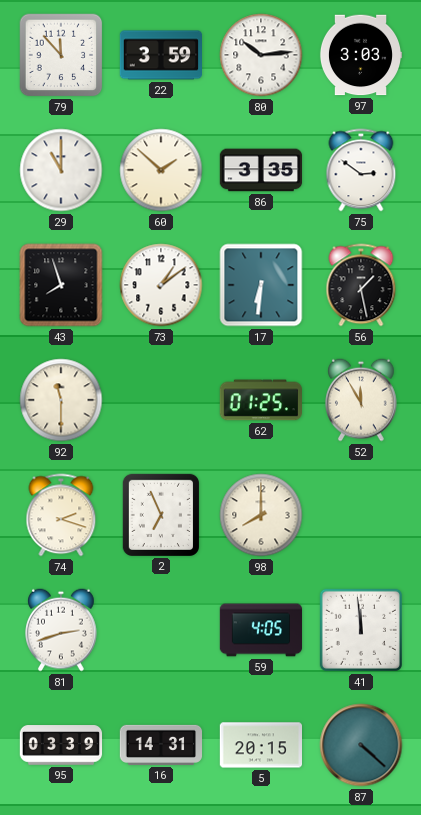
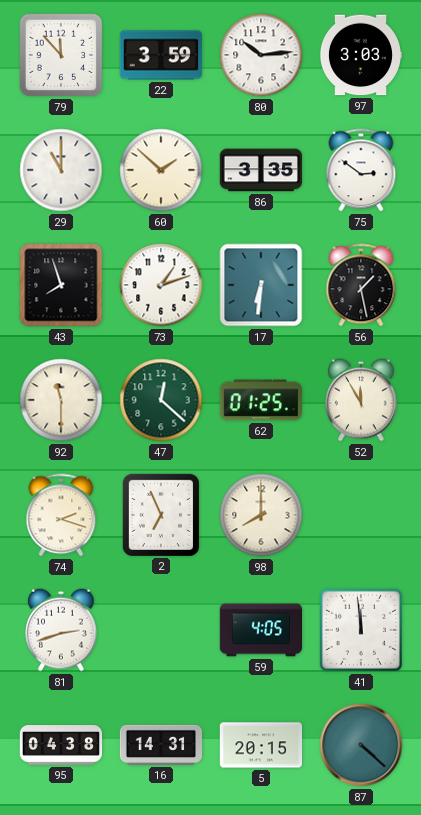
73: 1:09 -> 1:12
47: none -> 12:22
95: 03:39 -> 04:38
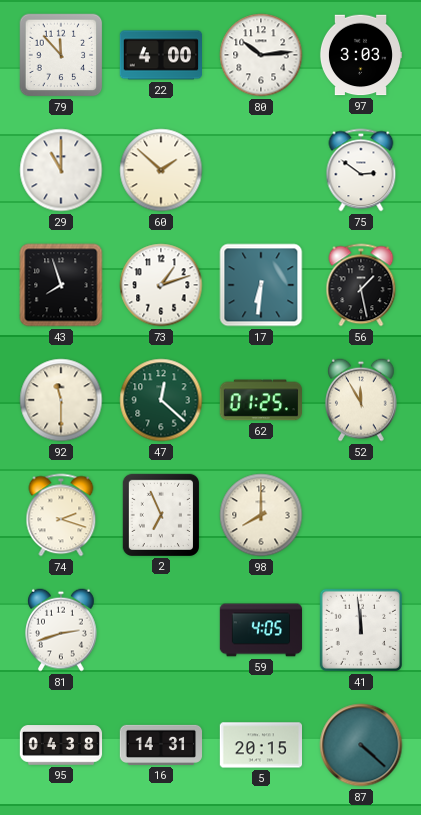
22: 3:59 -> 4:00
86: 3:35 -> none
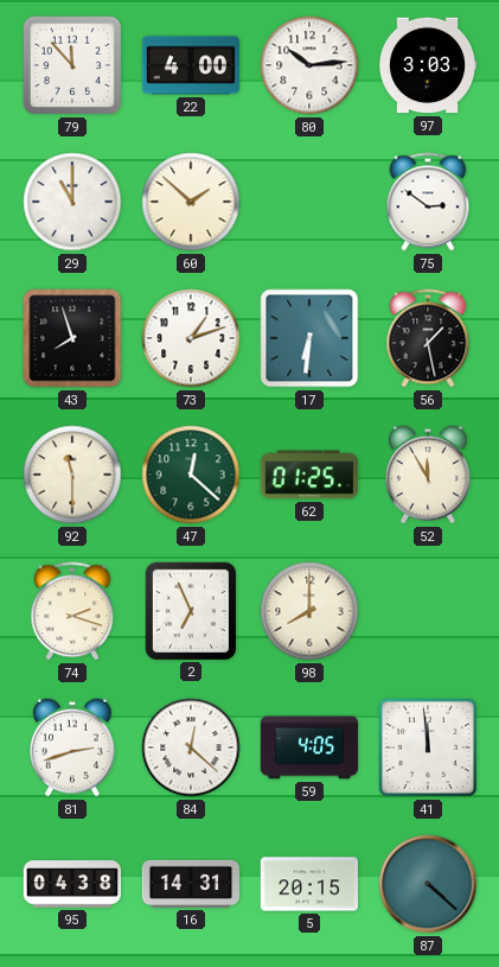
84: none -> 12:22
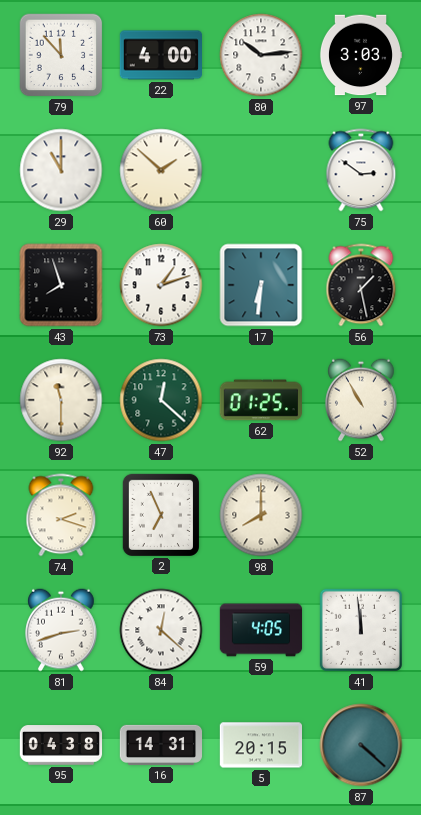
52: 11:55 -> 10:55
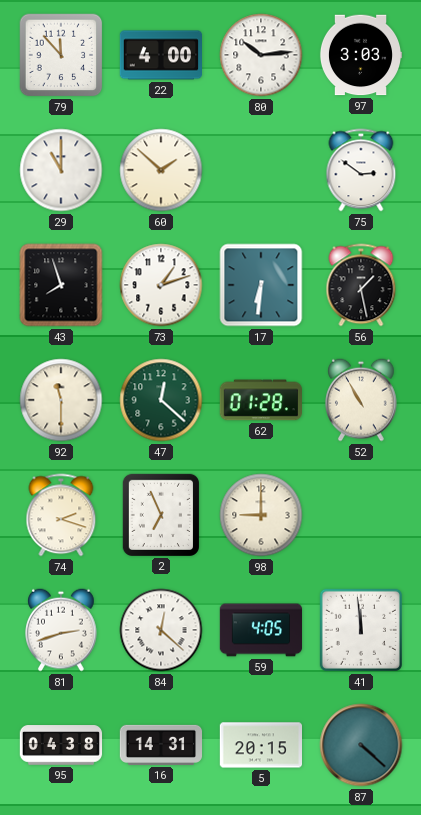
62: 01:25 -> 01:28
98: 8:00 -> 9:00
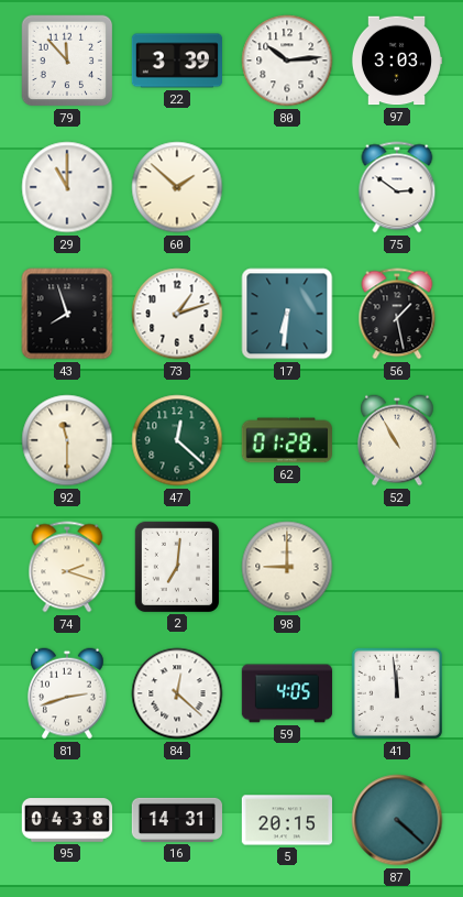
22: 4:00 -> 3:39
2: 6:56 -> 7:01
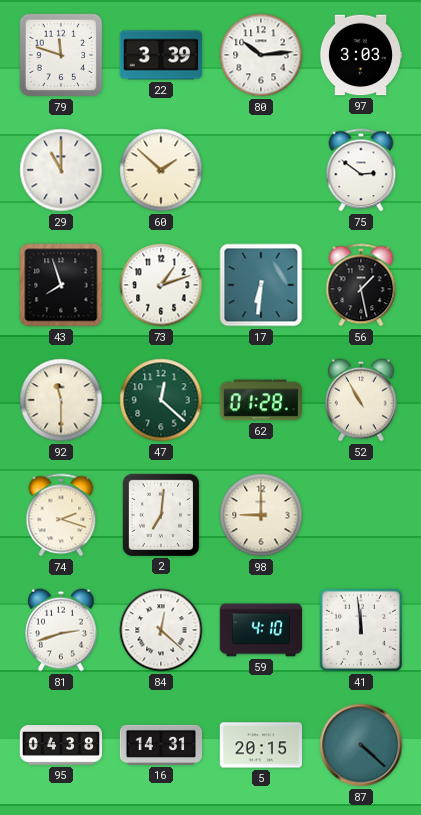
79: 11:53 -> 11:48
59: 4:05 -> 4:10
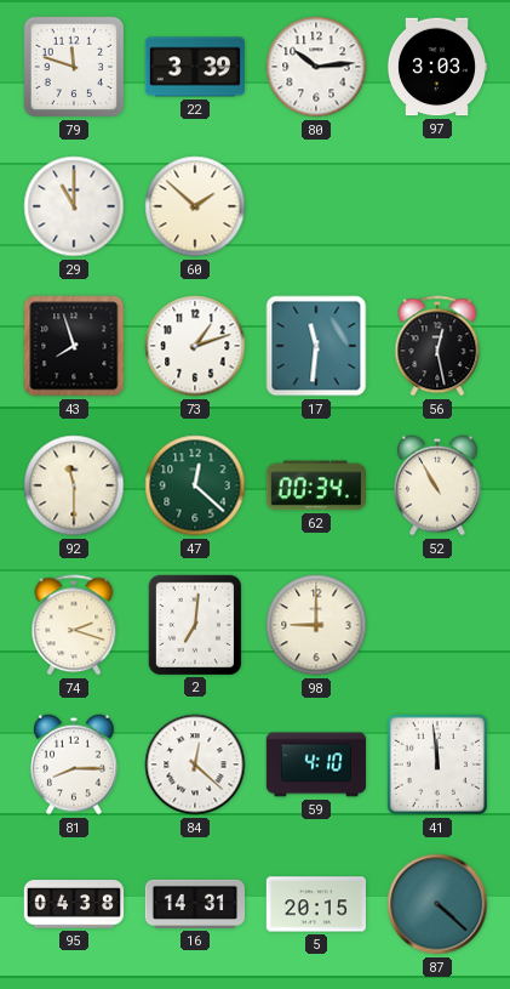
75: 2:51 -> none
17: 6:31 -> 11:31
56: 1:28 -> 12:28
62: 01:28 -> 00:34
81: 2:42 -> 8:15
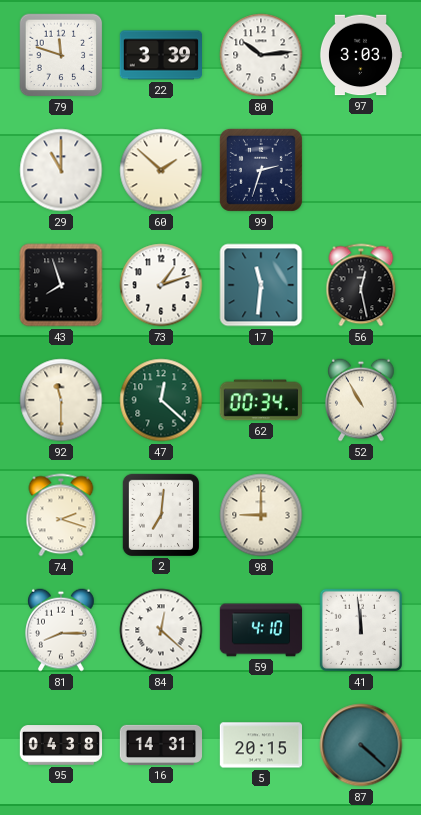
99: none -> 2:33
